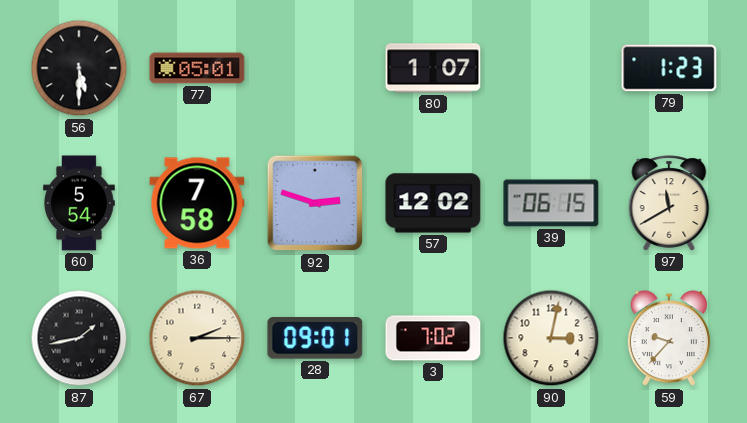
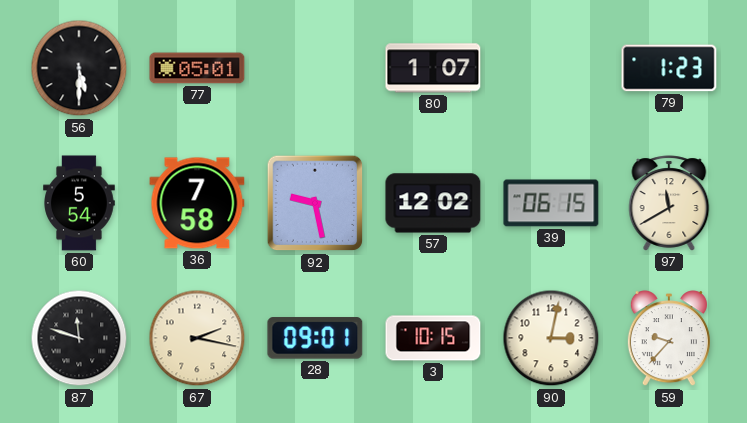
92: 2:48 -> 9:28
87: 1:43 -> 11:48
67: 2:15 -> 2:17
3: 7:02 -> 10:15
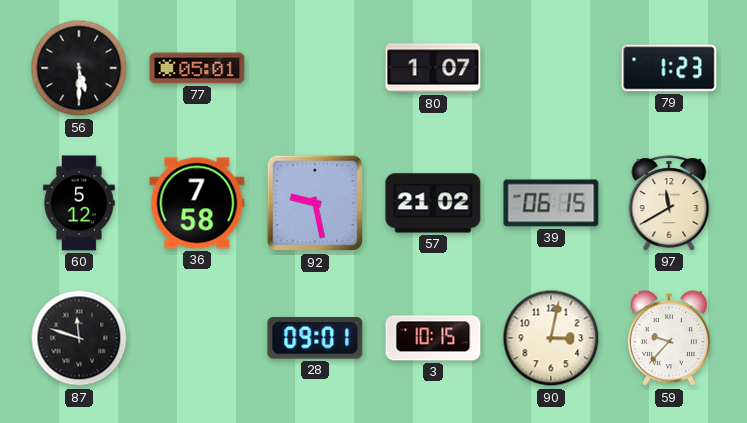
60: 5:54 -> 5:12
57: 12:02 -> 21:02
67: 2:17 -> none
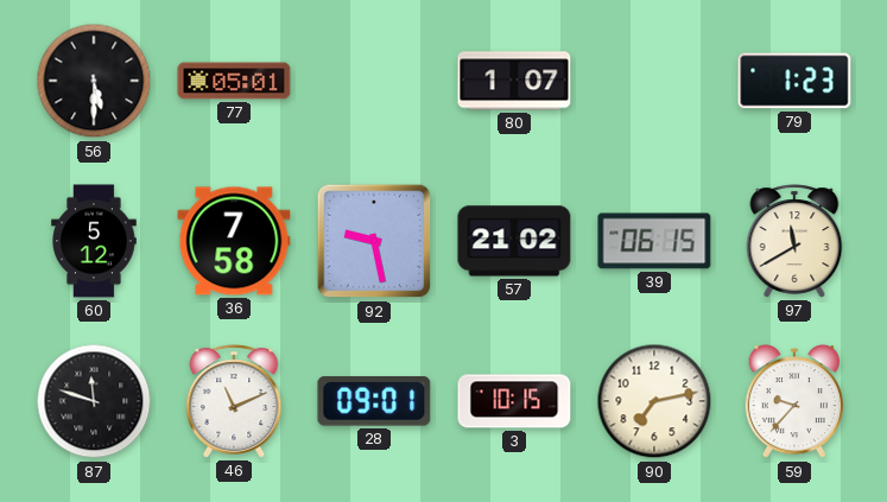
46: none -> 11:11
90: 3:02 -> 7:13
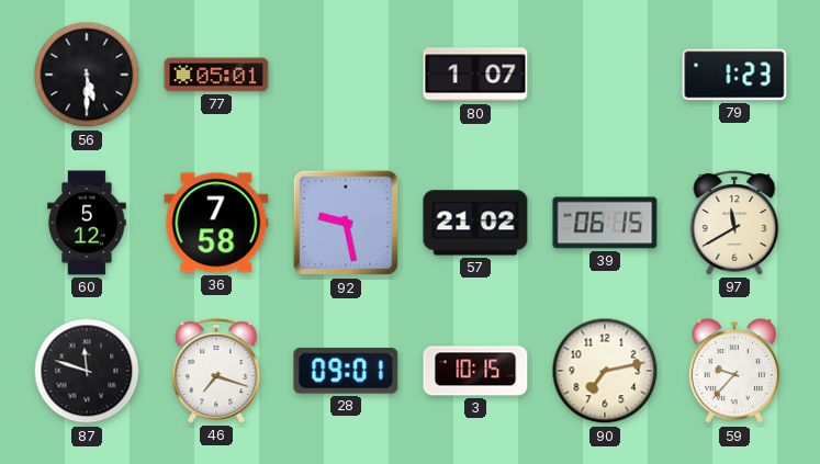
46: 11:11 -> 7:18
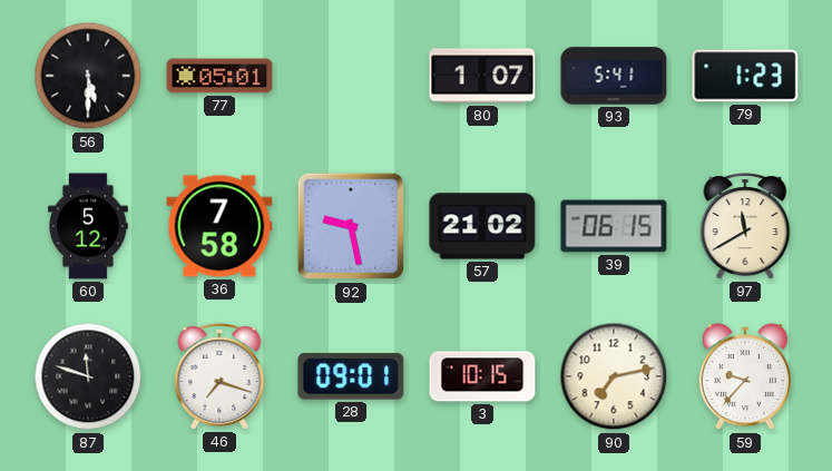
93: none -> 5:41
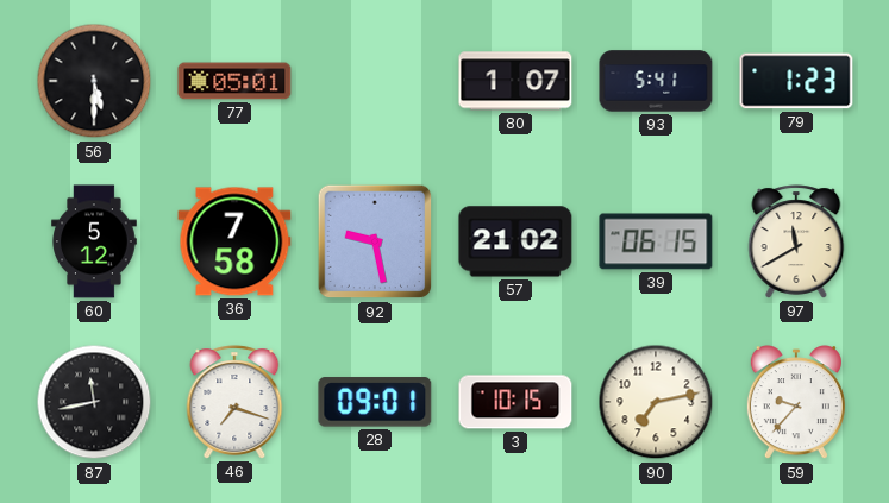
87: 11:48 -> 11:43
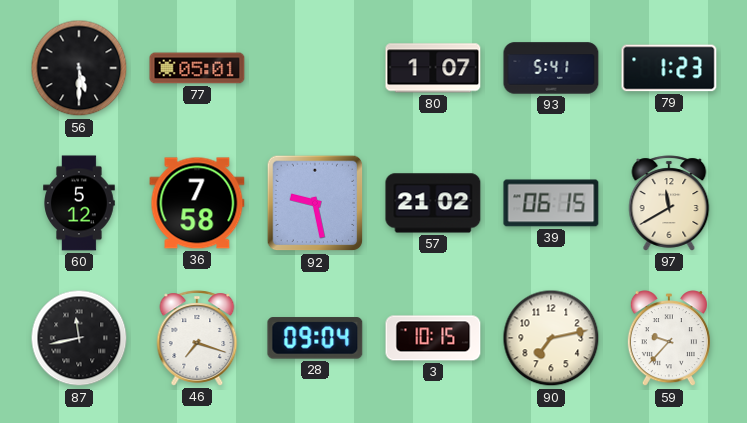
28: 09:01 -> 09:04
